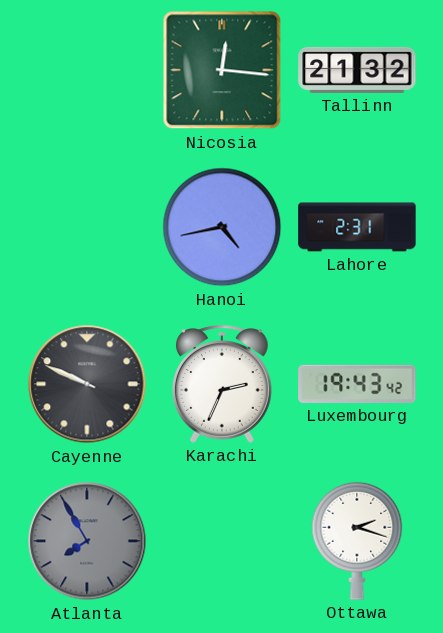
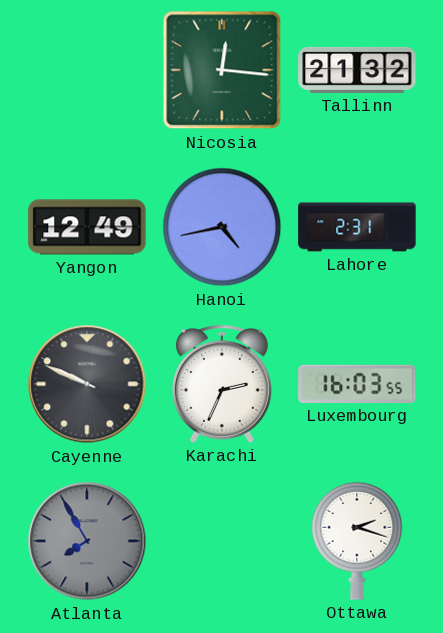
Yangon: none -> 12:49
Luxembourg: 19:43 -> 16:03
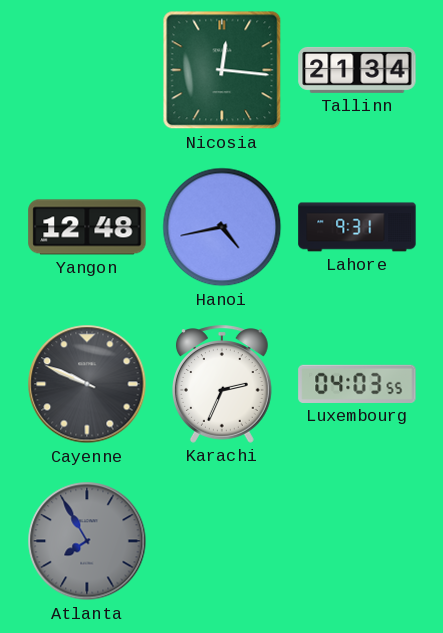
Tallinn: 21:32 -> 21:34
Yangon: 12:49 -> 12:48
Lahore: 2:31 -> 9:31
Luxembourg: 16:03 -> 04:03
Ottawa: 2:18 -> none
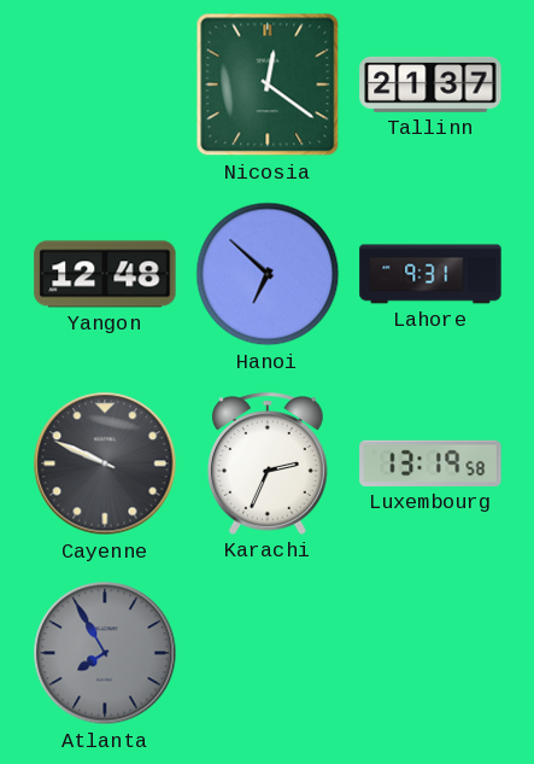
Nicosia: 12:16 -> 12:21
Tallinn: 21:34 -> 21:37
Hanoi: 4:43 -> 6:52
Luxembourg: 04:03 -> 13:19
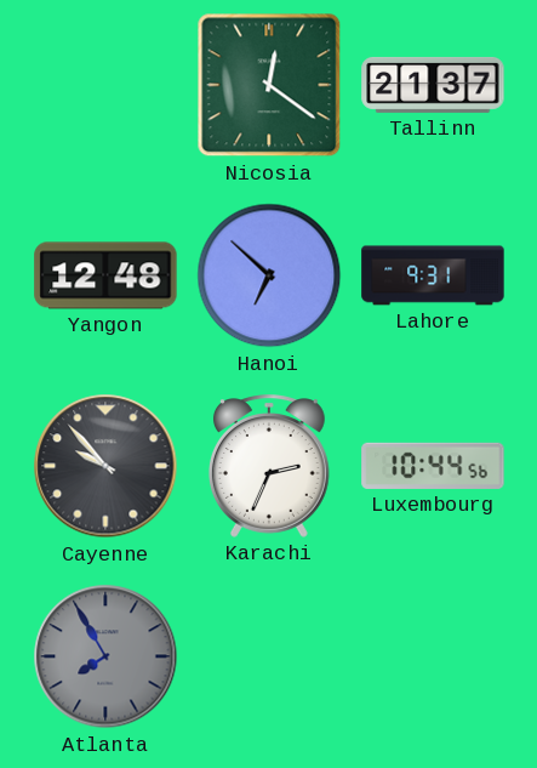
Cayenne: 9:49 -> 9:53
Luxembourg: 13:19 -> 10:44
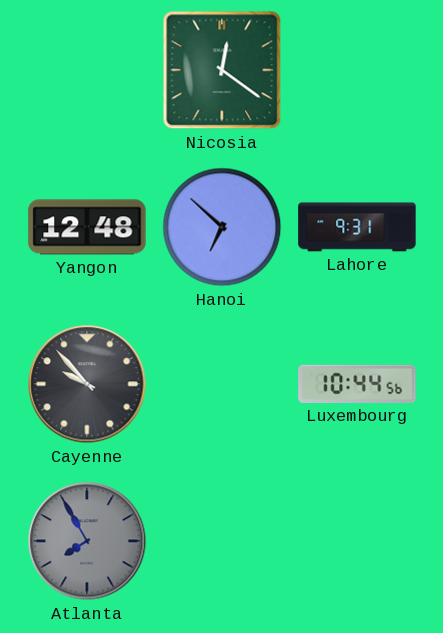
Tallinn: 21:37 -> none
Karachi: 2:34 -> none
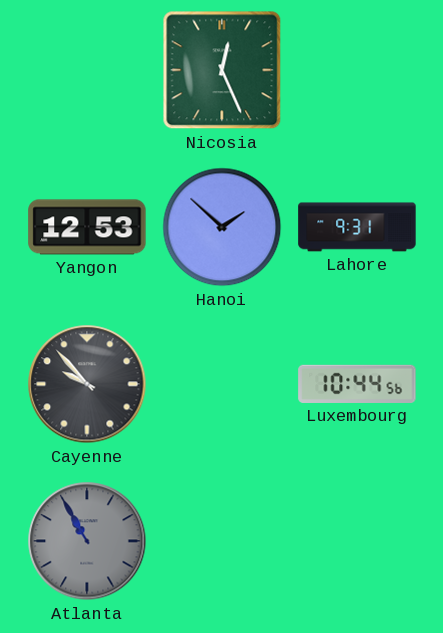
Nicosia: 12:21 -> 12:26
Yangon: 12:48 -> 12:53
Hanoi: 6:52 -> 1:52
Atlanta: 7:55 -> 10:55
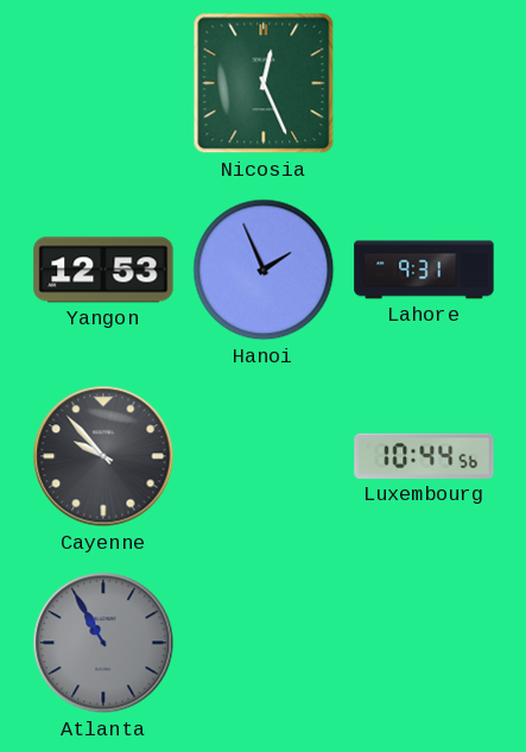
Hanoi: 1:52 -> 1:56
